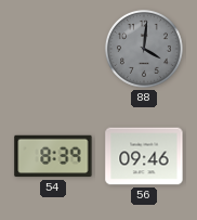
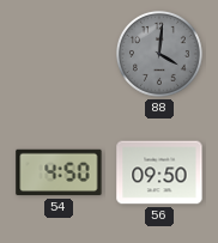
54: 8:39 -> 4:50
56: 09:46 -> 09:50
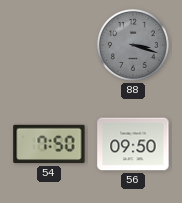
88: 4:01 -> 3:18
54: 4:50 -> 7:50
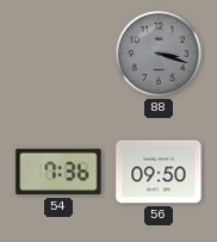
54: 7:50 -> 7:36
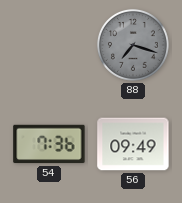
88: 3:18 -> 7:18
56: 09:50 -> 09:49
